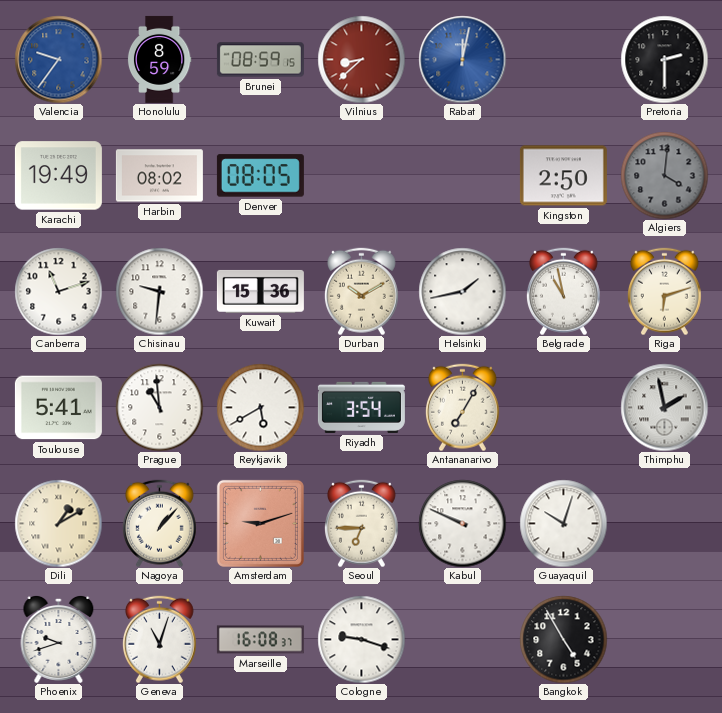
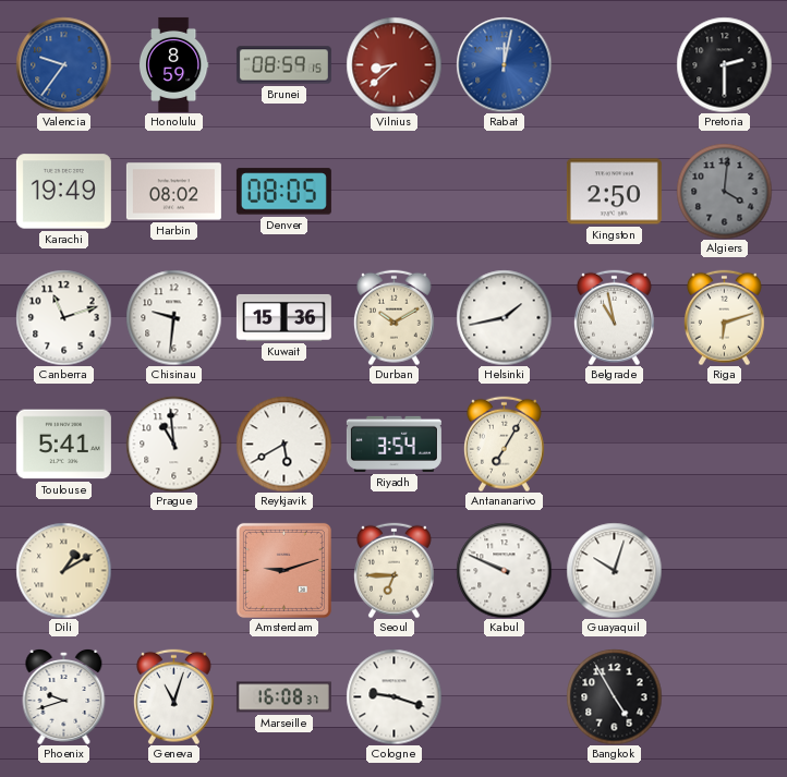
Thimphu: 1:58 -> none
Nagoya: 1:07 -> none
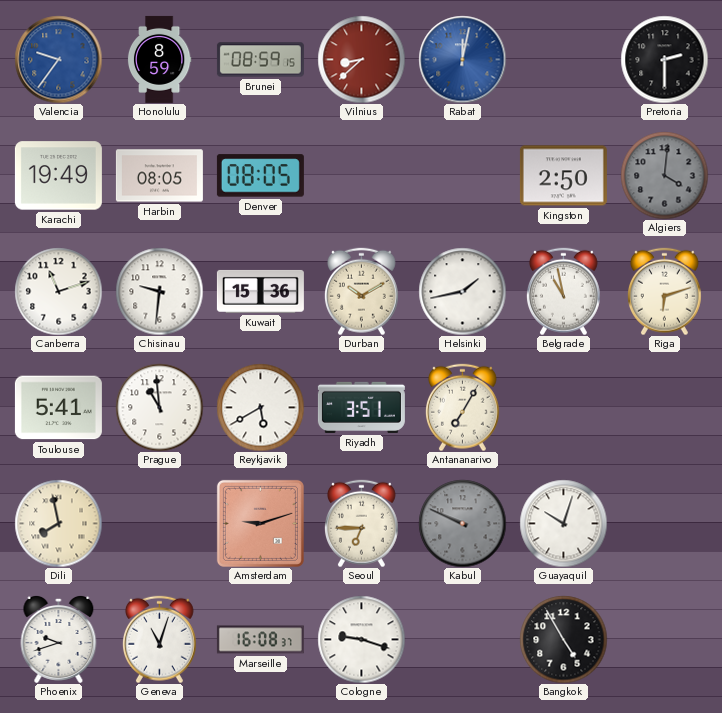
Harbin: 08:02 -> 08:05
Riyadh: 3:54 -> 3:51
Dili: 1:10 -> 7:58
Kabul dial: white -> grey
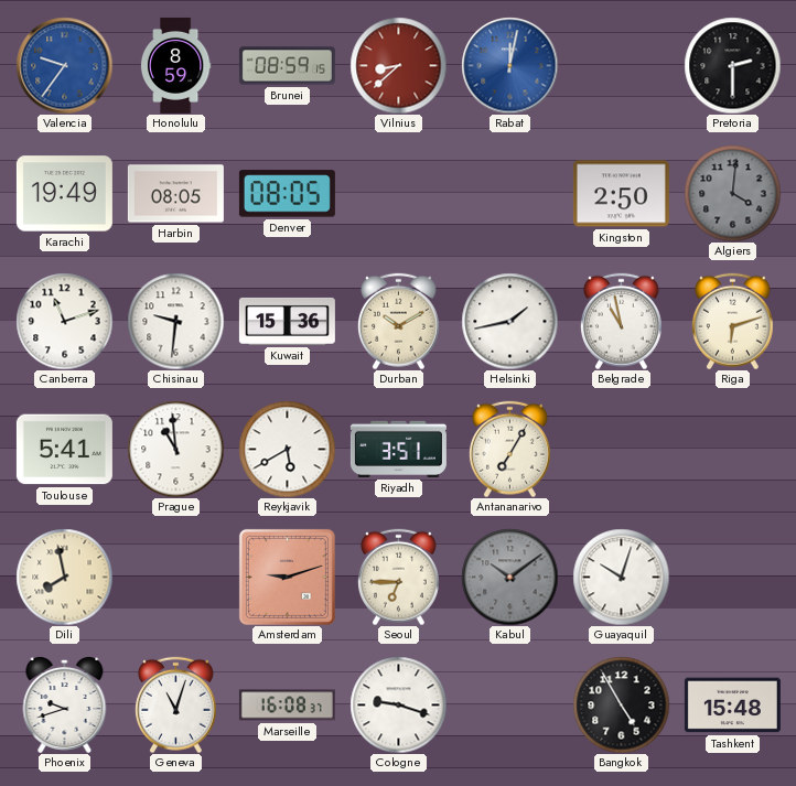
Kabul: 9:49 -> 10:09
Tashkent: none -> 15:48
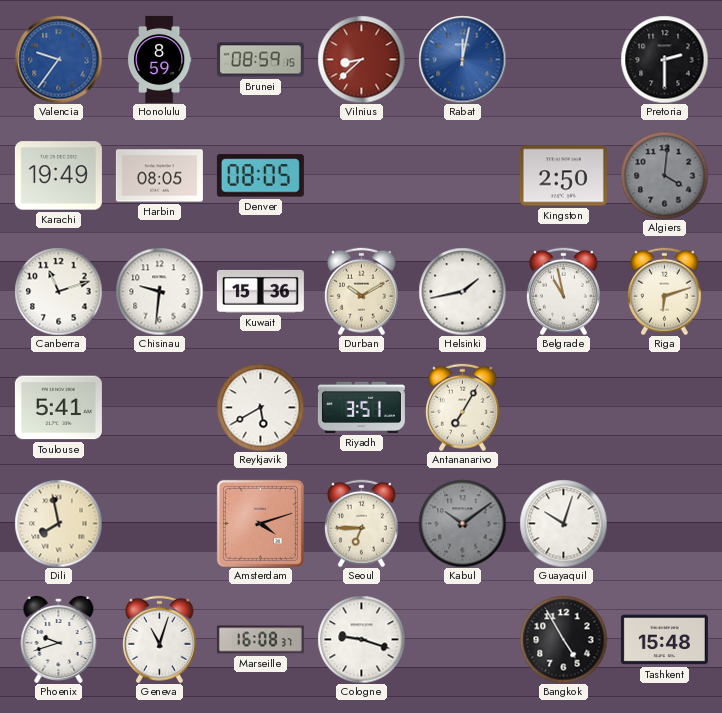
Prague: 10:59 -> none
Amsterdam: 9:12 -> 4:12
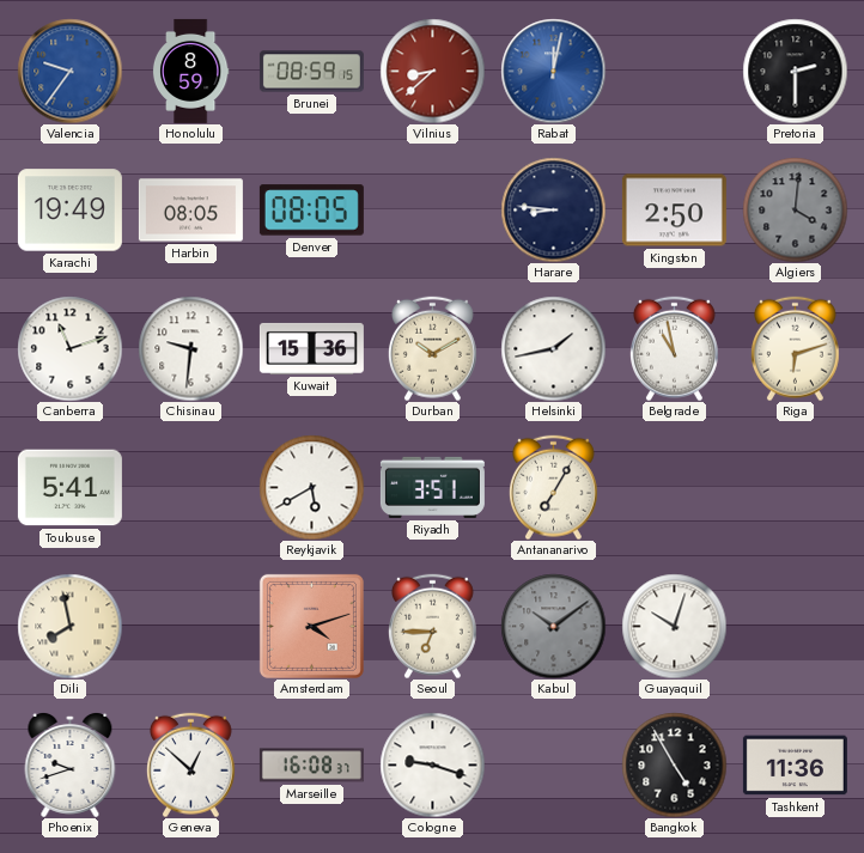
Harare: none -> 8:46
Geneva: 11:03 -> 12:52
Tashkent: 15:48 -> 11:36
